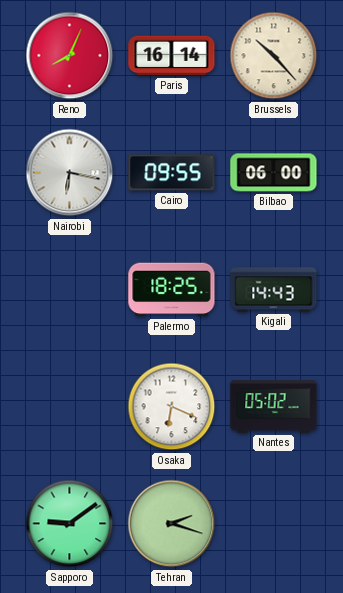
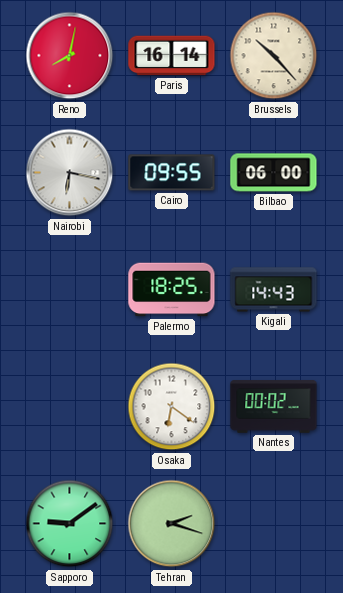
Reno: 8:04 -> 8:02
Osaka: 6:19 -> 6:21
Nantes: 05:02 -> 00:02
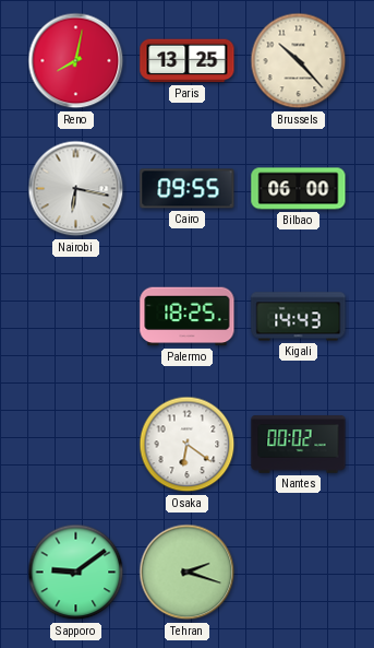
Paris: 16:14 -> 13:25
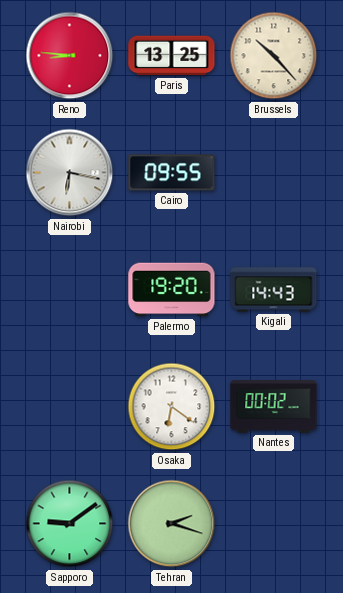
Reno: 8:02 -> 8:46
Bilbao: 06:00 -> none
Palermo: 18:25 -> 19:20
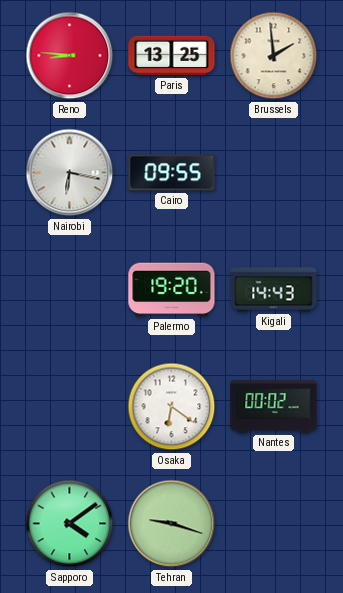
Brussels: 10:23 -> 1:59
Sapporo: 9:09 -> 4:09
Tehran: 2:18 -> 9:18
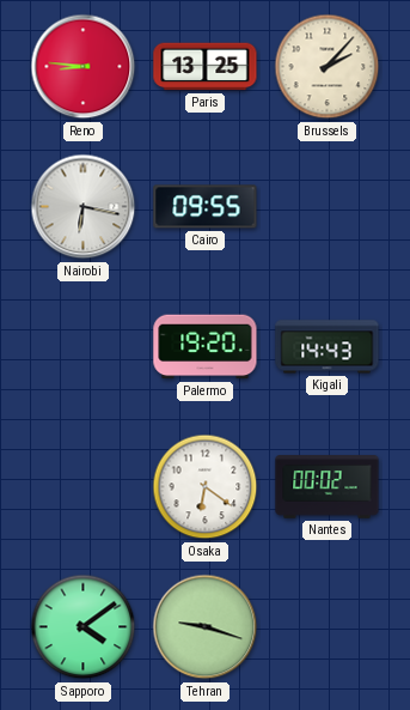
Brussels: 1:59 -> 2:07
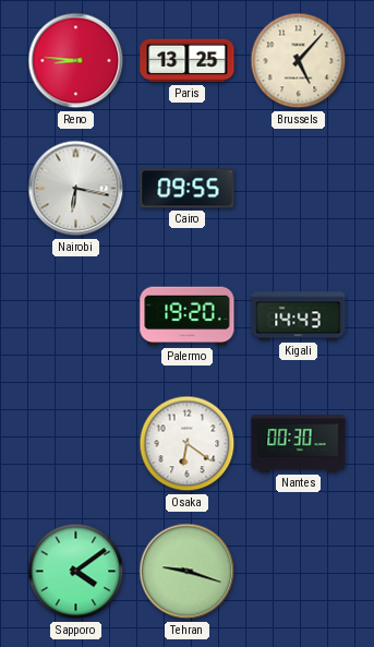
Brussels: 2:07 -> 5:07
Nantes: 00:02 -> 00:30
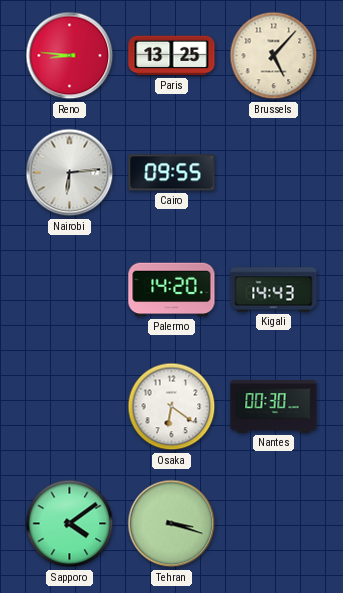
Nairobi: 6:17 -> 6:14
Palermo: 19:20 -> 14:20
Tehran: 9:18 -> 3:18
